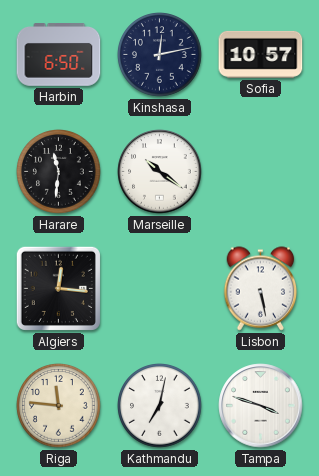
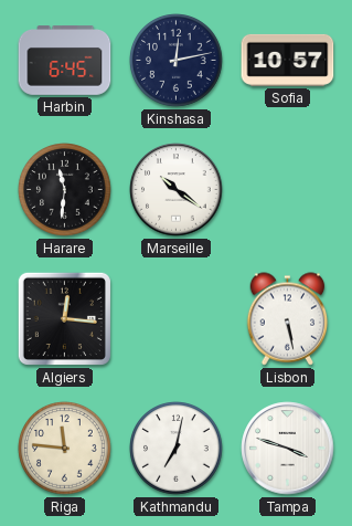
Harbin: 6:50 -> 6:45
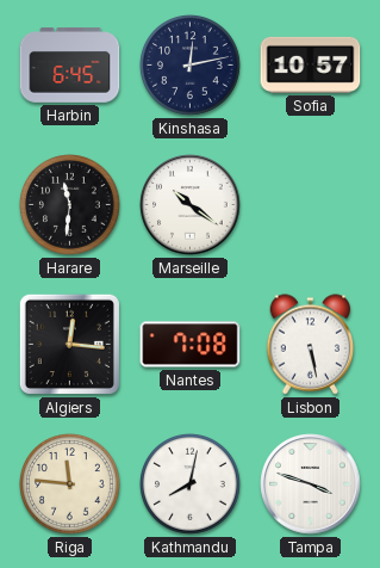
Nantes: none -> 7:08
Kathmandu: 7:02 -> 8:02
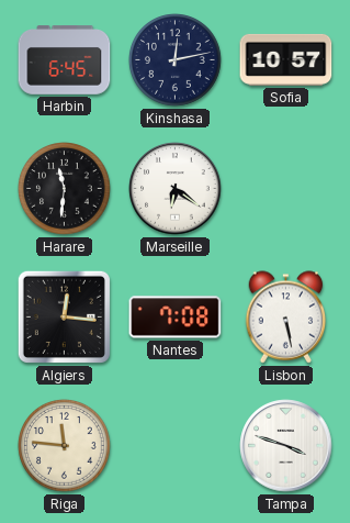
Marseille: 10:21 -> 6:21
Kathmandu: 8:02 -> none
